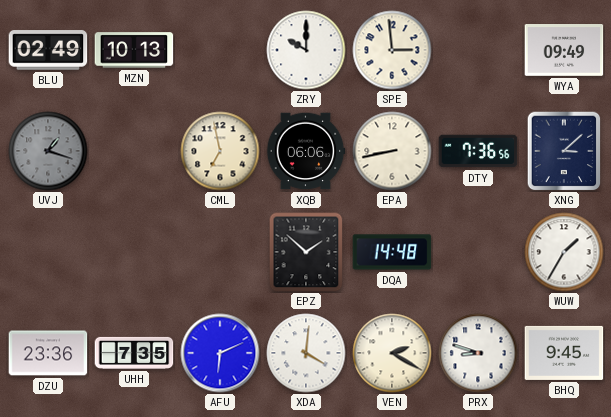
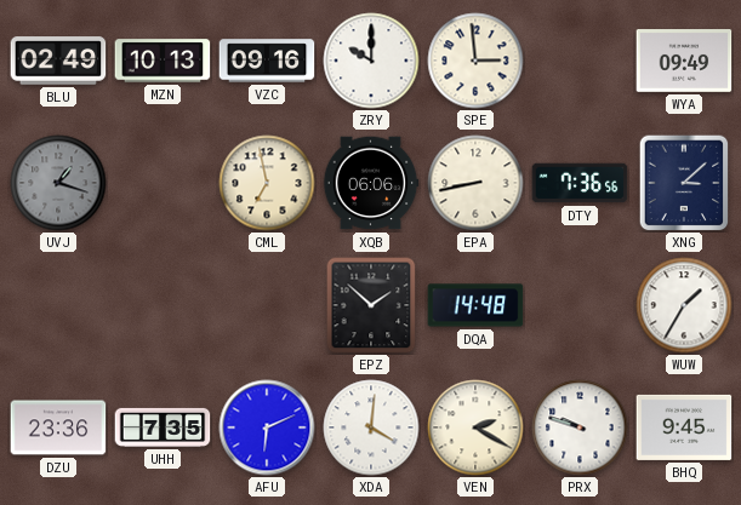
VZC: none -> 09:16
PRX: 8:48 -> 9:48
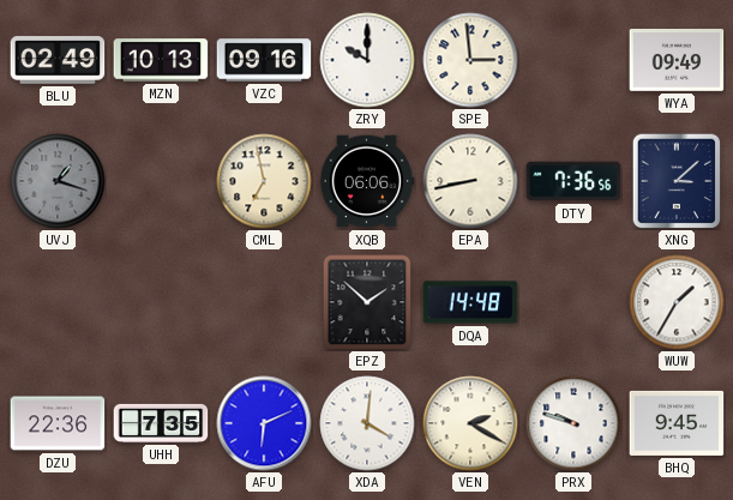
DZU: 23:36 -> 22:36
